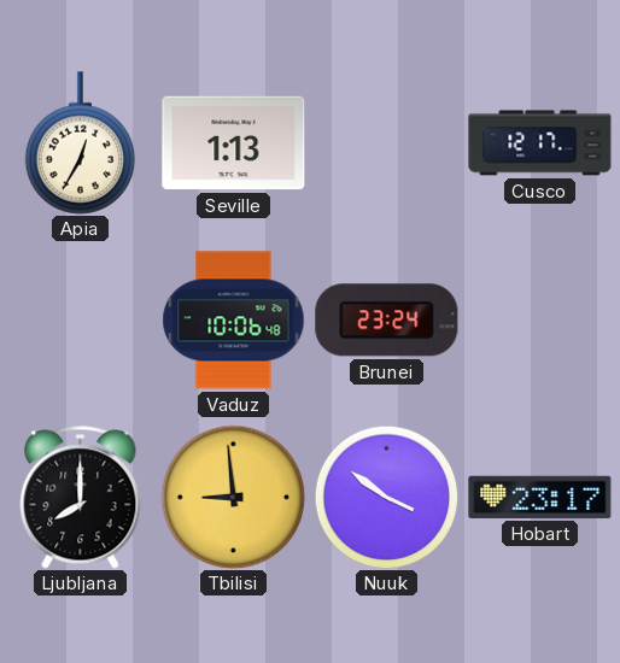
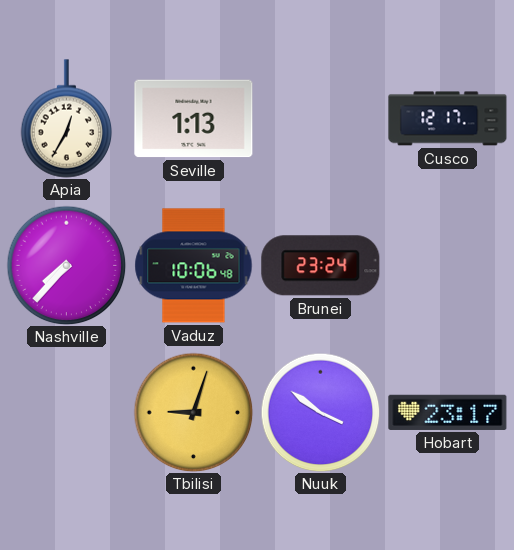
Nashville: none -> 7:37
Ljubljana: 8:00 -> none
Tbilisi: 8:59 -> 9:03
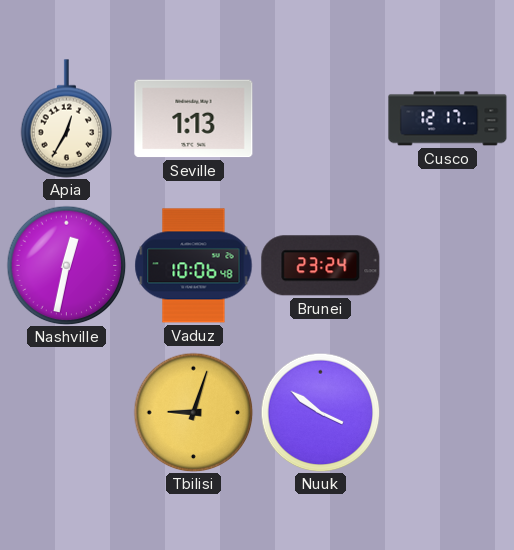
Nashville: 7:37 -> 12:32
Hobart: 23:17 -> none
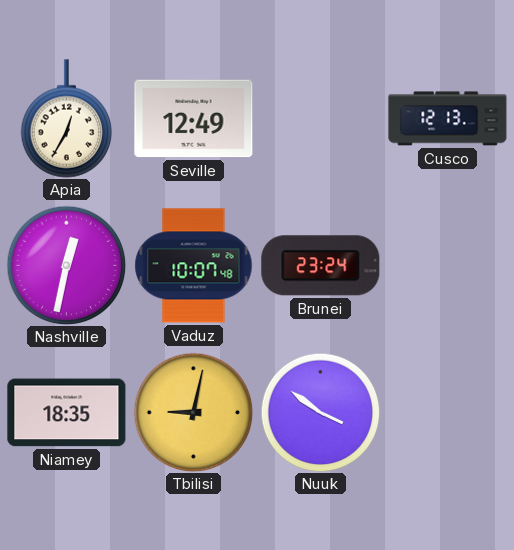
Seville: 1:13 -> 12:49
Cusco: 12:17 -> 12:13
Vaduz: 10:06 -> 10:07
Niamey: none -> 18:35
Tbilisi: 9:03 -> 9:02
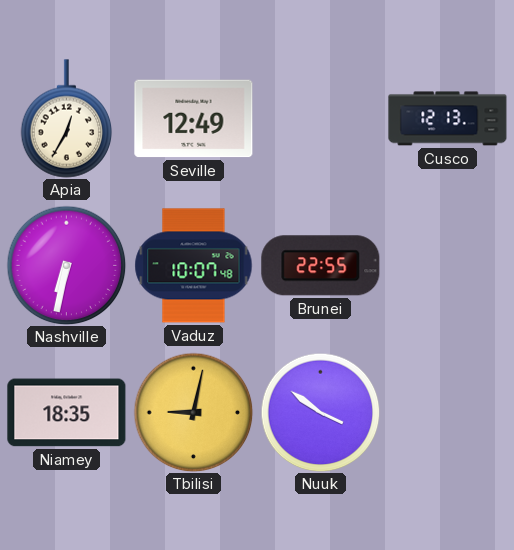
Nashville: 12:32 -> 6:32
Brunei: 23:24 -> 22:55
